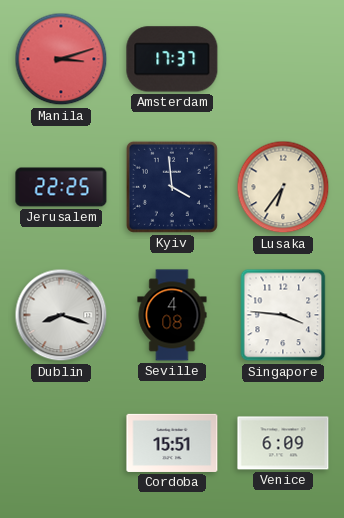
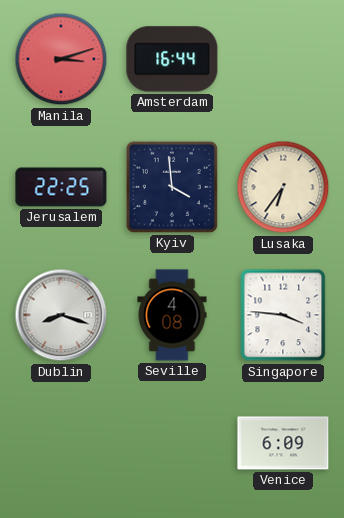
Amsterdam: 17:37 -> 16:44
Cordoba: 15:51 -> none
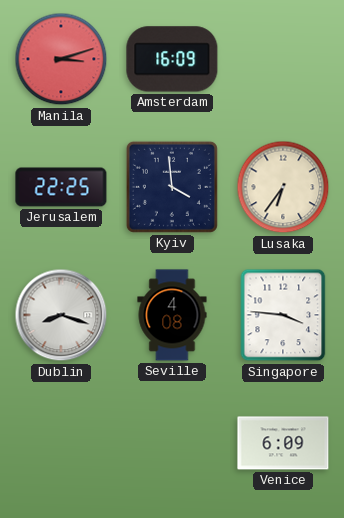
Amsterdam: 16:44 -> 16:09
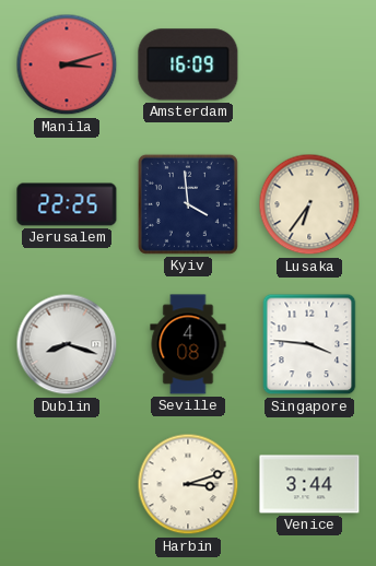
Harbin: none -> 3:12
Venice: 6:09 -> 3:44
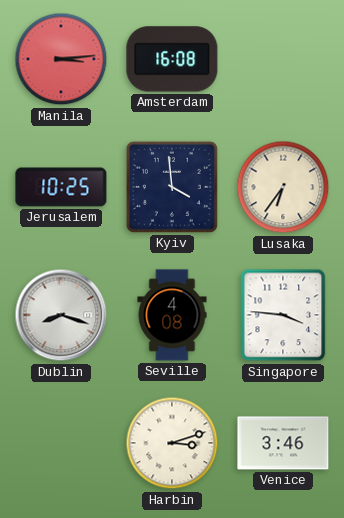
Manila: 3:12 -> 3:14
Amsterdam: 16:09 -> 16:08
Jerusalem: 22:25 -> 10:25
Venice: 3:44 -> 3:46
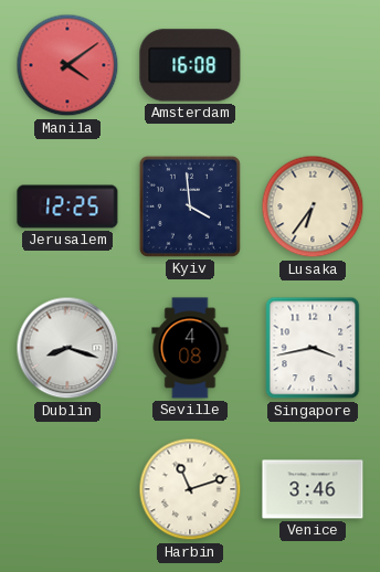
Manila: 3:14 -> 4:09
Jerusalem: 10:25 -> 12:25
Singapore: 3:46 -> 3:43
Harbin: 3:12 -> 11:12
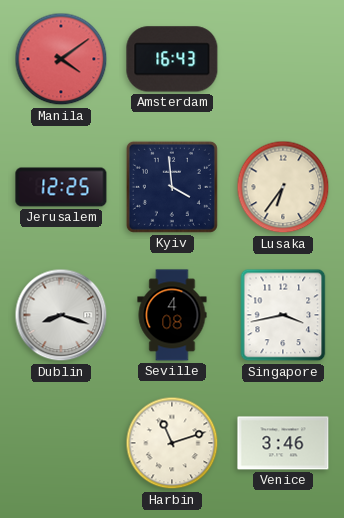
Amsterdam: 16:08 -> 16:43
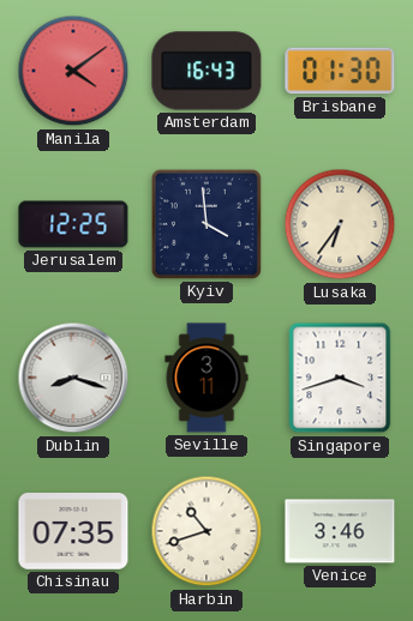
Brisbane: none -> 01:30
Seville: 4:08 -> 3:11
Singapore: 3:43 -> 3:42
Chisinau: none -> 07:35
Harbin: 11:12 -> 10:42
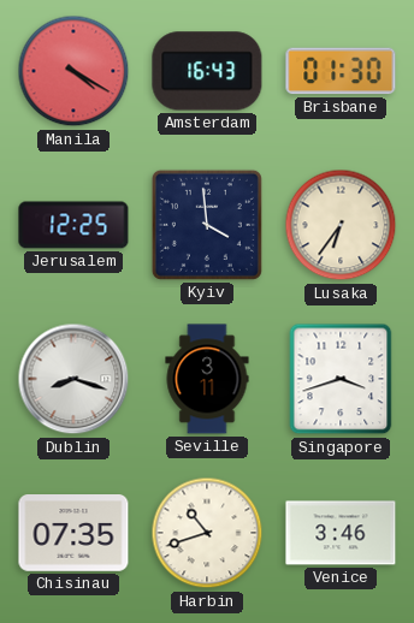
Manila: 4:09 -> 4:20
